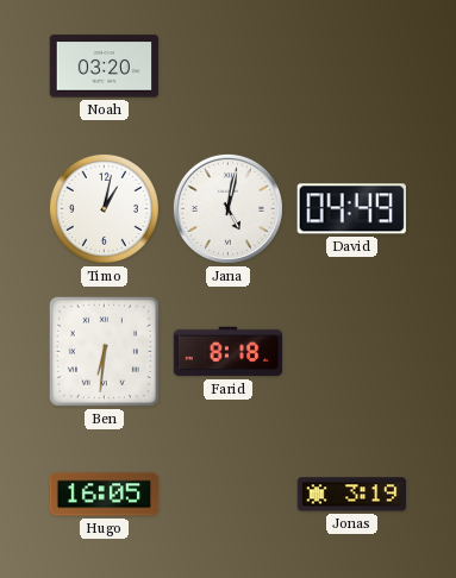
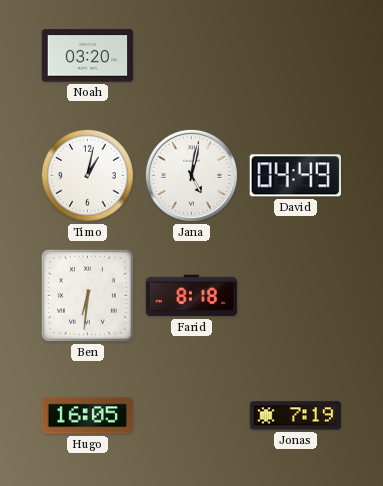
Jonas: 3:19 -> 7:19
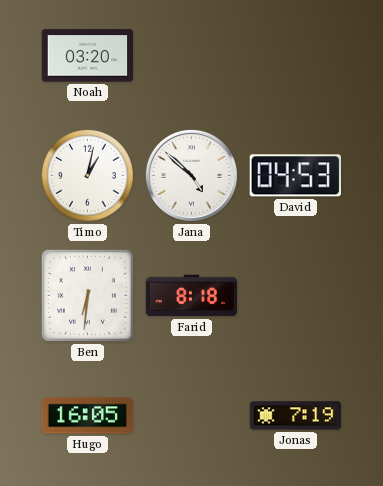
Jana: 5:02 -> 4:52
David: 04:49 -> 04:53
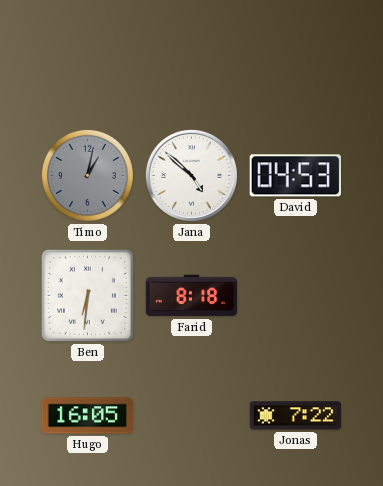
Noah: 03:20 -> none
Timo dial: white -> grey
Jonas: 7:19 -> 7:22
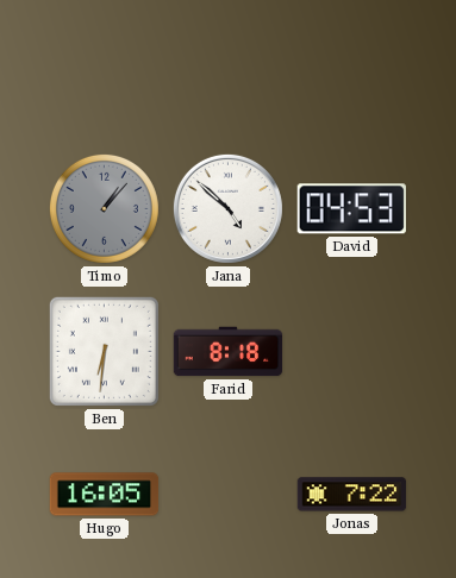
Timo: 1:02 -> 1:07
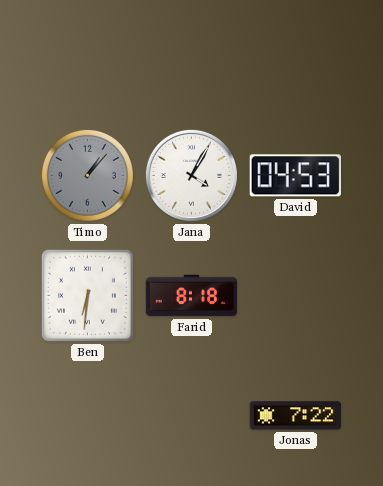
Jana: 4:52 -> 4:05
Hugo: 16:05 -> none
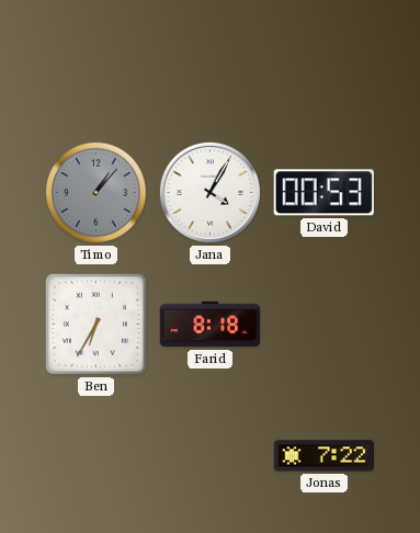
David: 04:53 -> 00:53
Ben: 6:31 -> 6:35
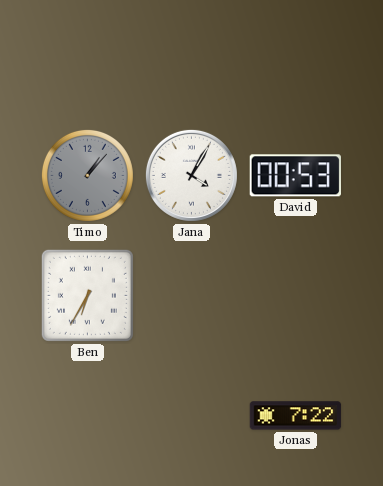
Farid: 8:18 -> none
